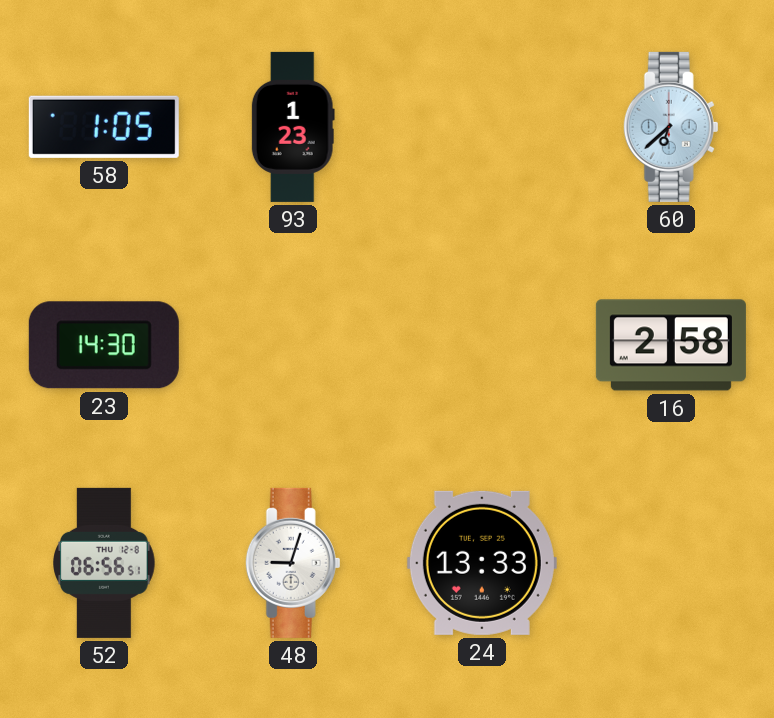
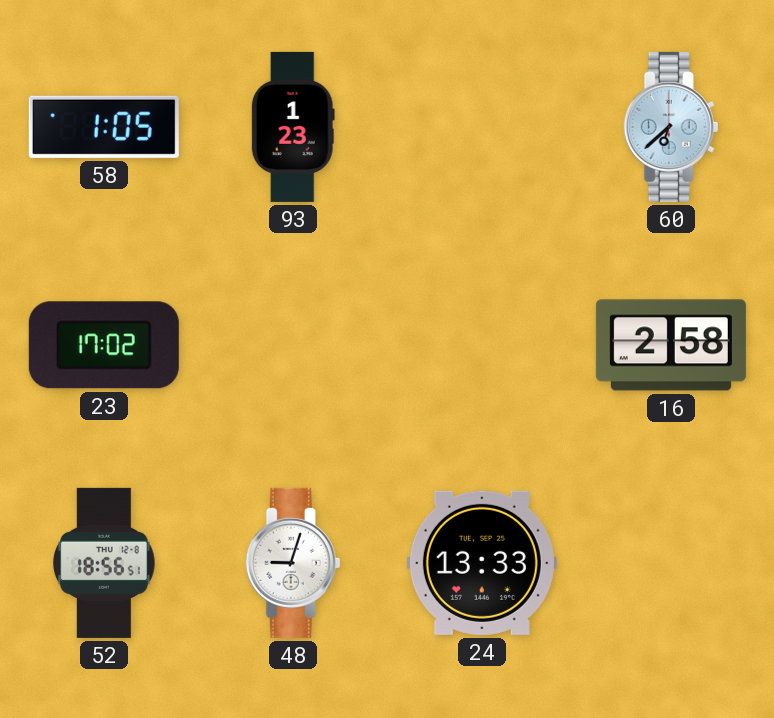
23: 14:30 -> 17:02
52: 06:56 -> 18:56
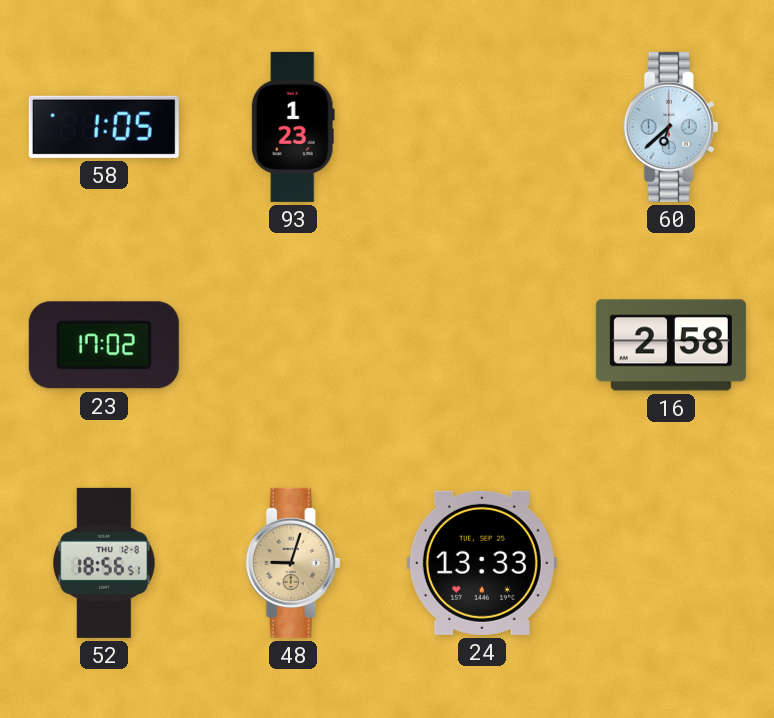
48 dial: white -> champagne
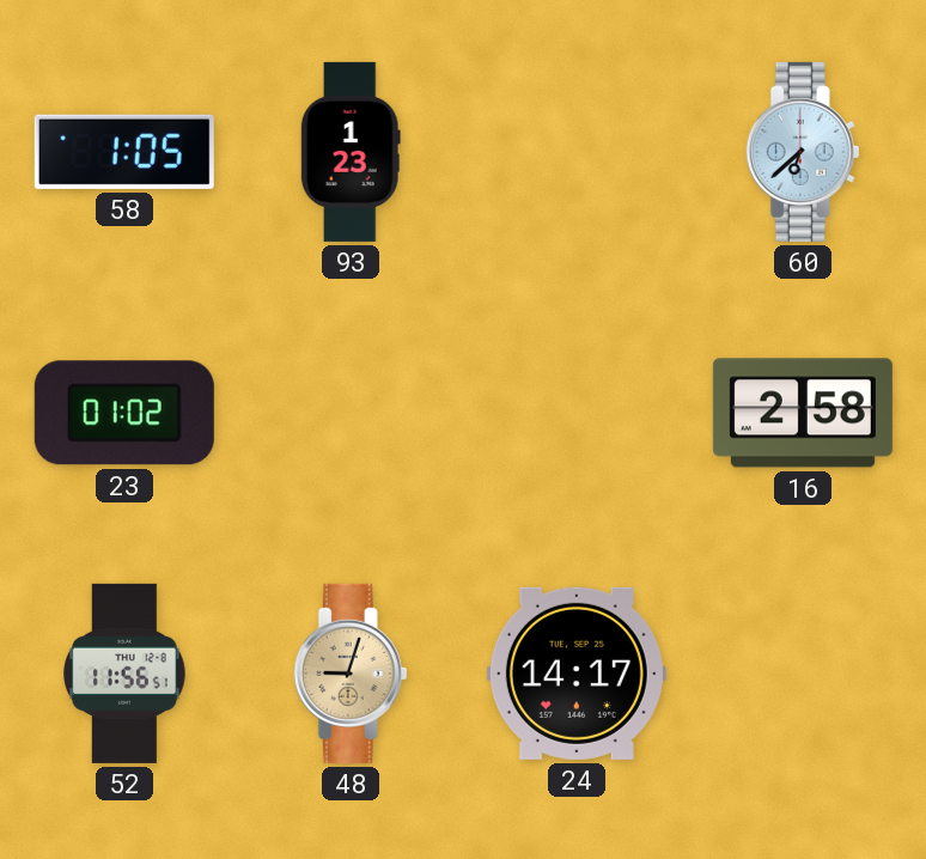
23: 17:02 -> 01:02
52: 18:56 -> 11:56
24: 13:33 -> 14:17
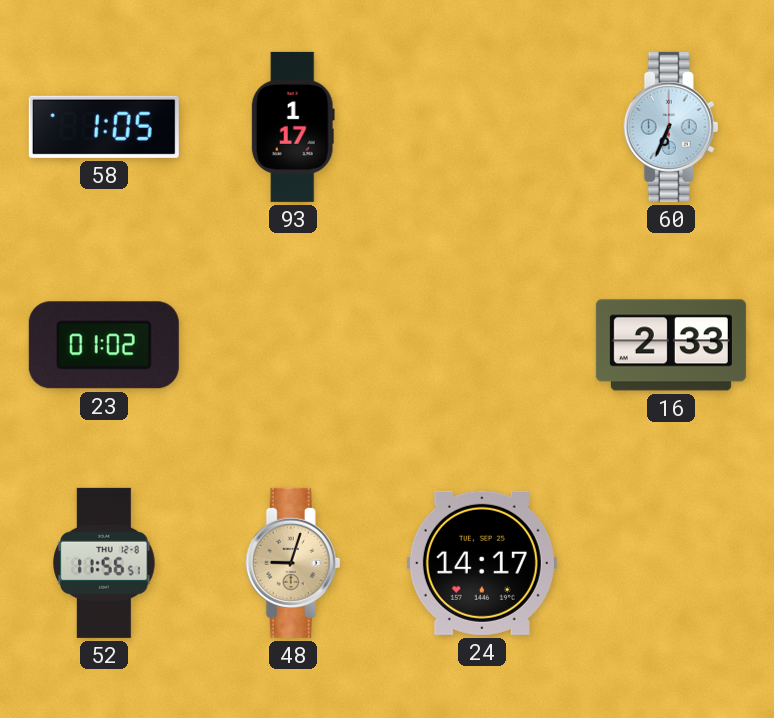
93: 1:23 -> 1:17
60: 6:38 -> 6:34
16: 2:58 -> 2:33
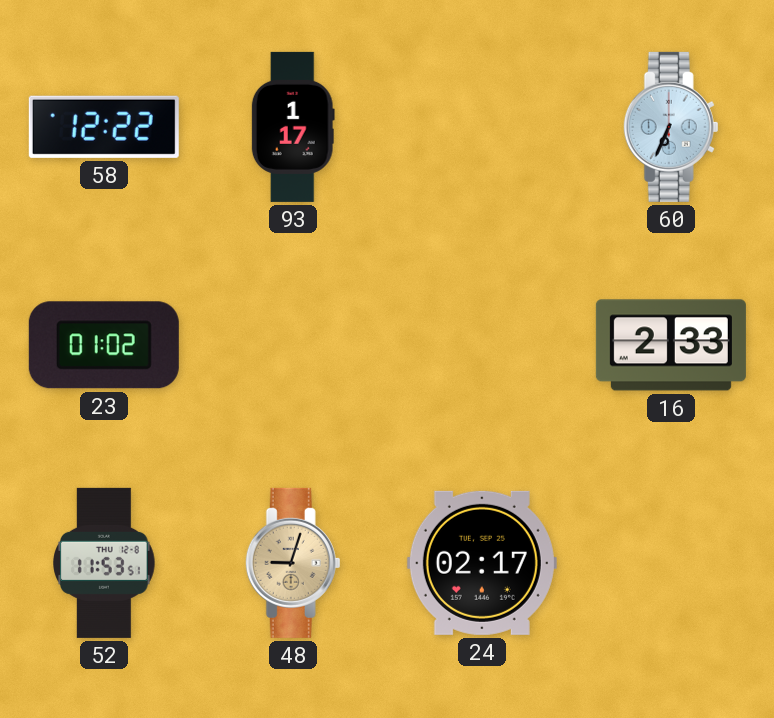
58: 1:05 -> 12:22
52: 11:56 -> 11:53
24: 14:17 -> 02:17
